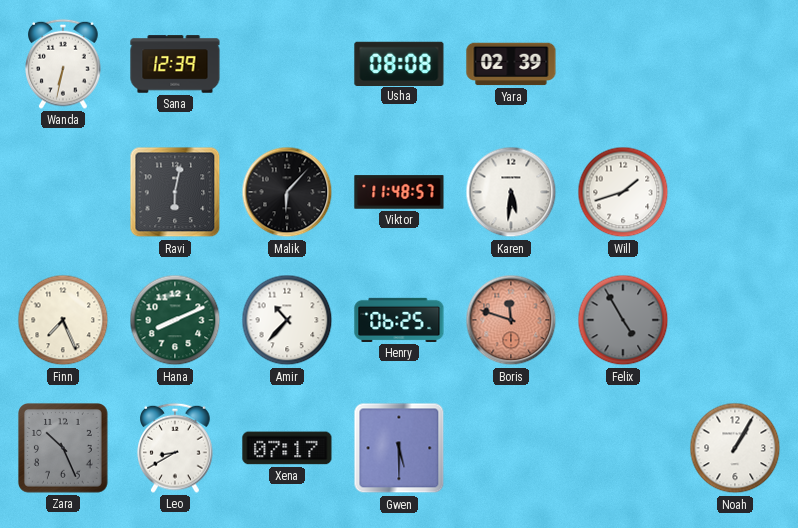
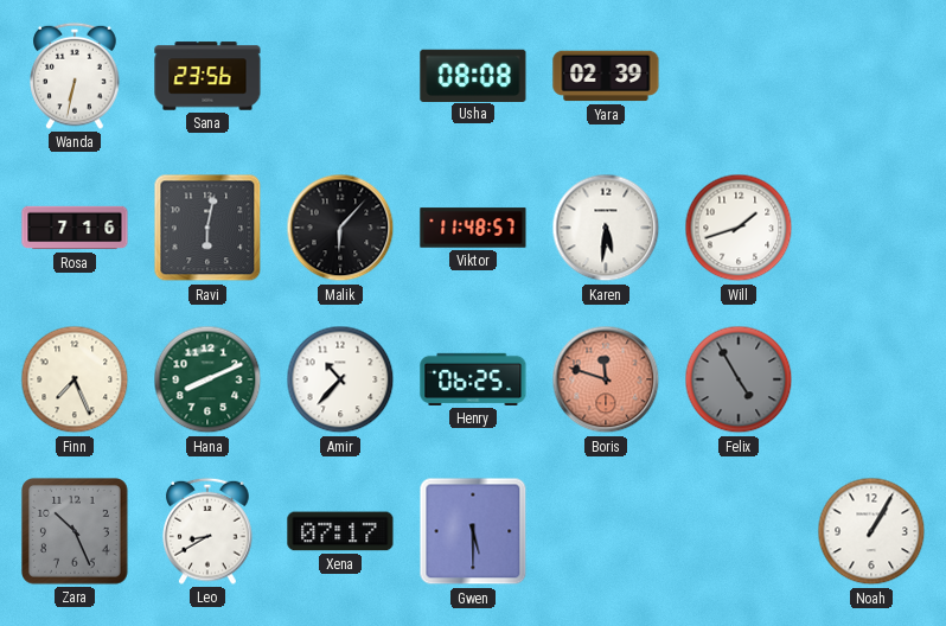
Sana: 12:39 -> 23:56
Rosa: none -> 7:16
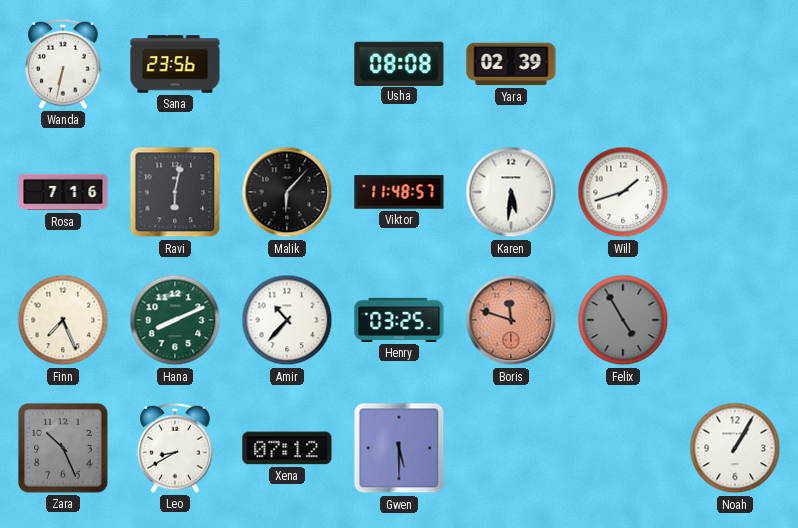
Henry: 06:25 -> 03:25
Xena: 07:17 -> 07:12
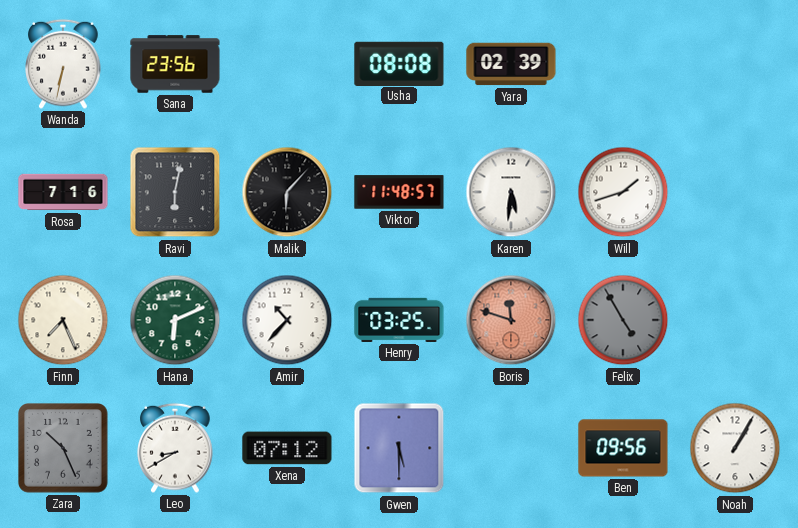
Hana: 8:11 -> 6:11
Ben: none -> 09:56
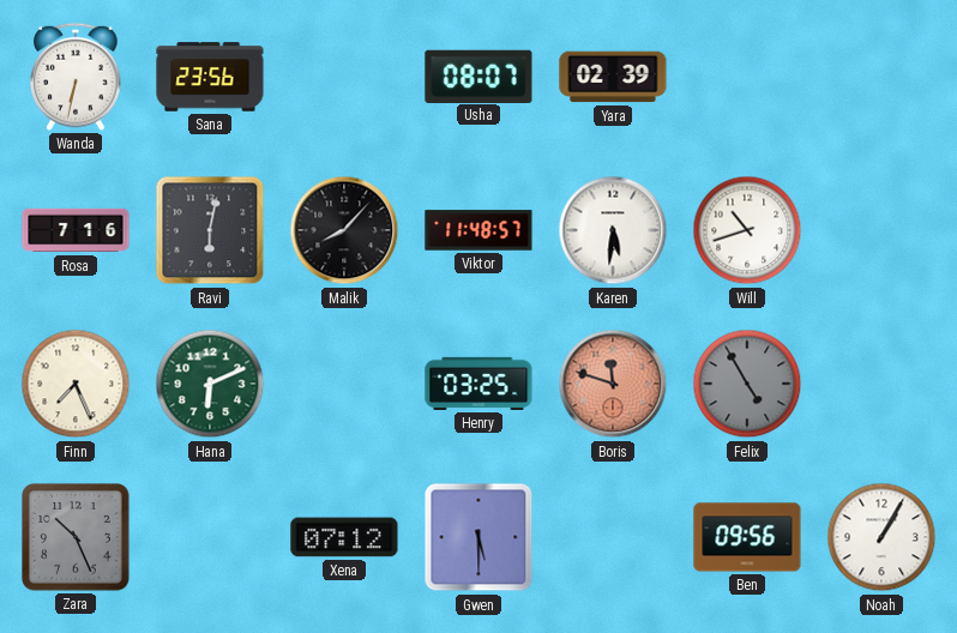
Usha: 08:08 -> 08:07
Malik: 6:07 -> 8:07
Will: 1:42 -> 10:42
Amir: 10:37 -> none
Leo: 8:40 -> none
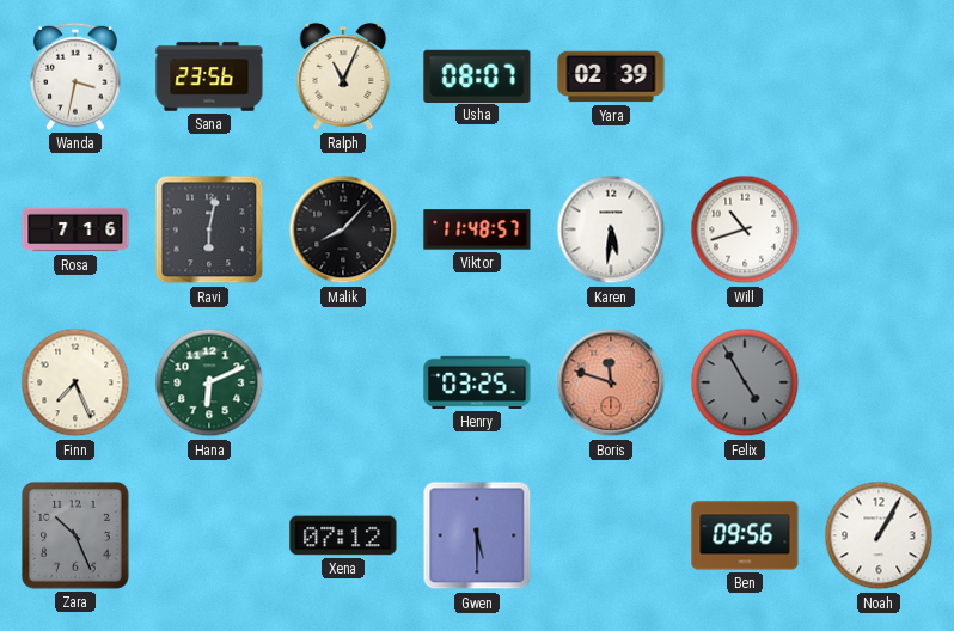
Wanda: 6:32 -> 3:32
Ralph: none -> 11:04
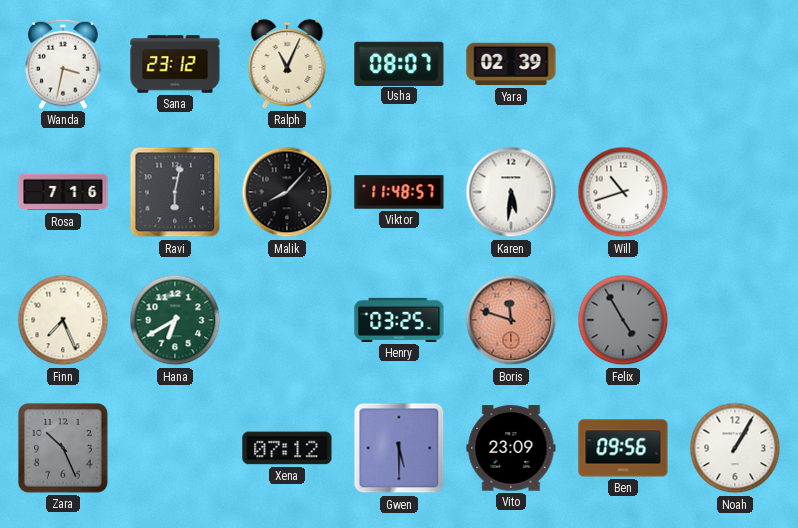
Sana: 23:56 -> 23:12
Hana: 6:11 -> 6:40
Vito: none -> 23:09
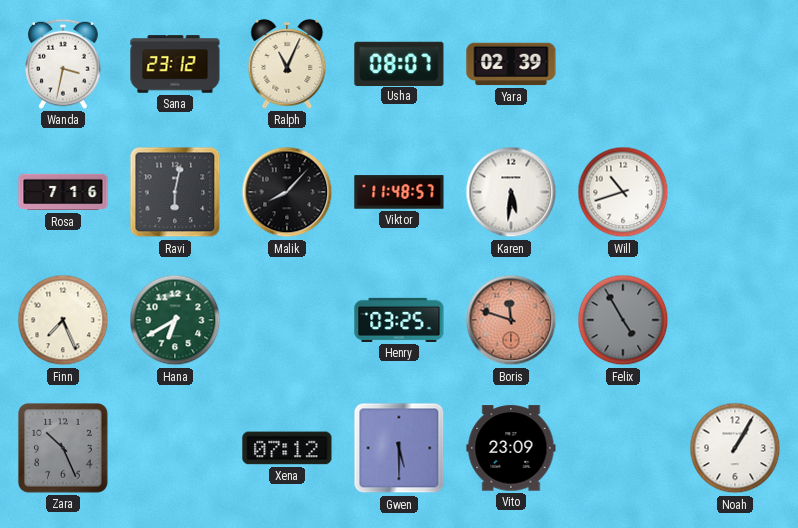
Ben: 09:56 -> none
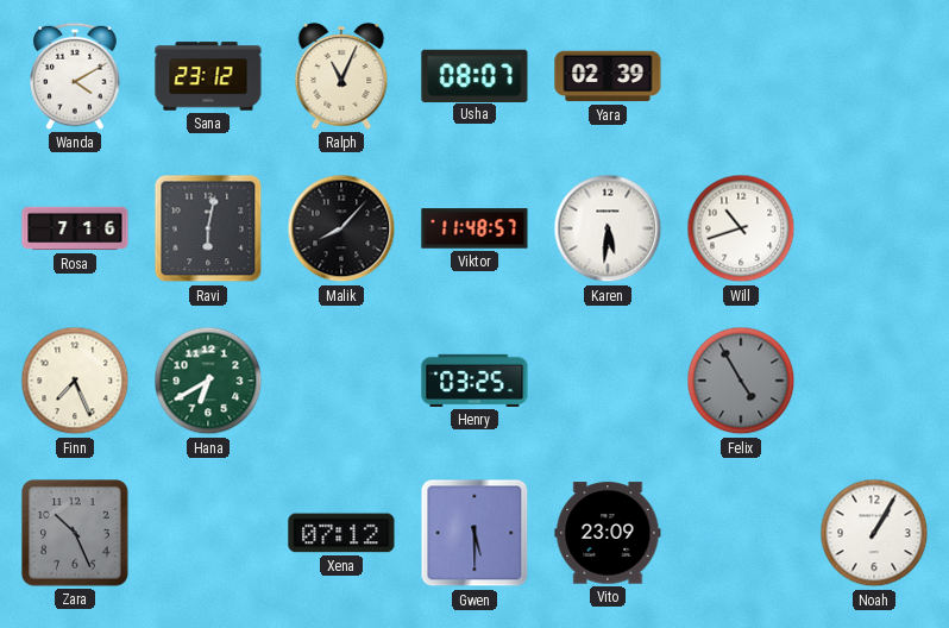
Wanda: 3:32 -> 4:10
Boris: 11:48 -> none
